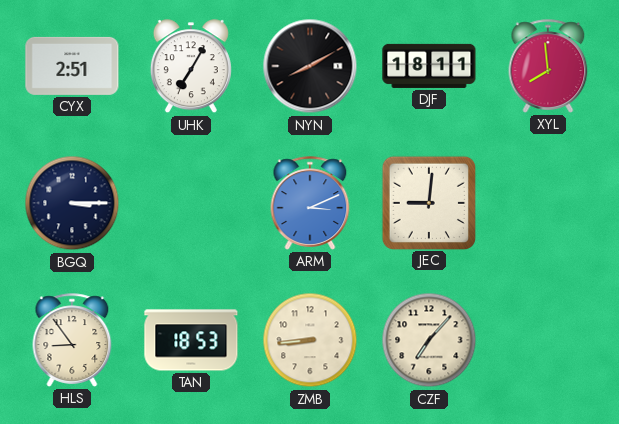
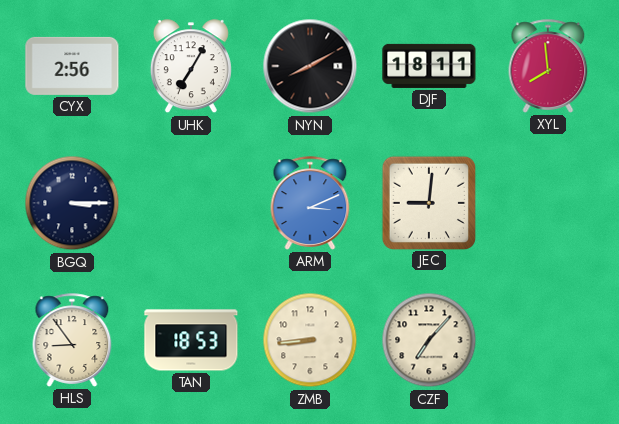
CYX: 2:51 -> 2:56
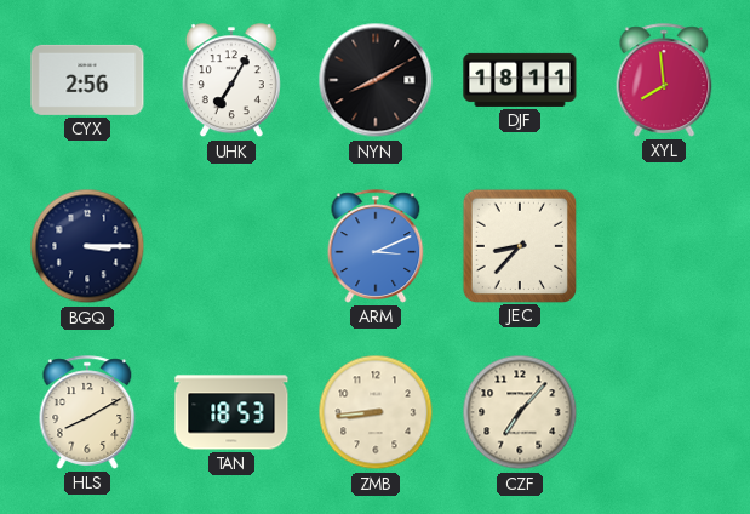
JEC: 9:01 -> 8:37
HLS: 8:54 -> 8:10
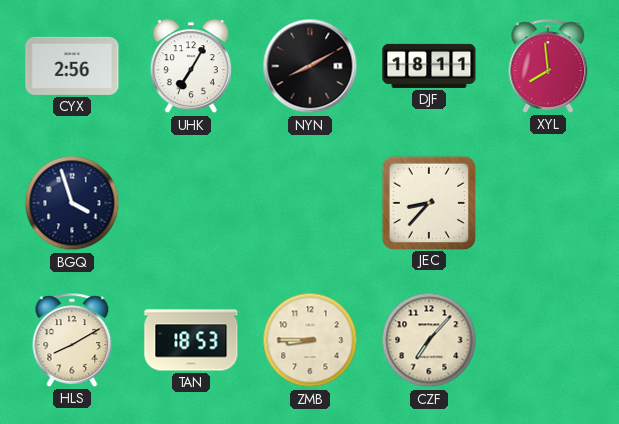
BGQ: 3:15 -> 3:57
ARM: 3:11 -> none
ZMB: 8:44 -> 8:45
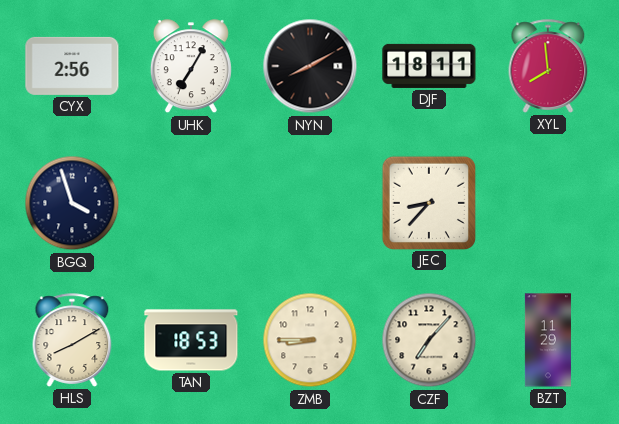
BZT: none -> 11:29
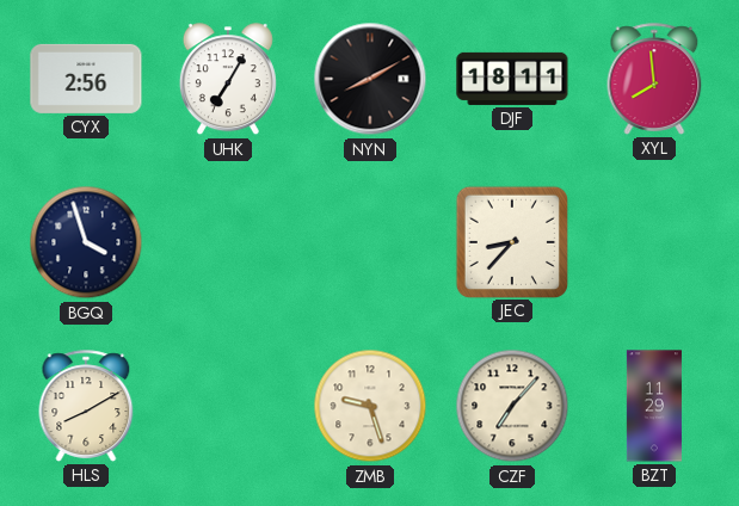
TAN: 18:53 -> none
ZMB: 8:45 -> 9:27
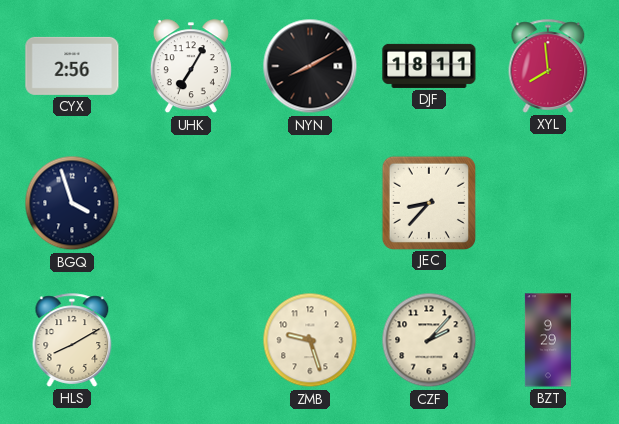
CZF: 7:07 -> 2:07
BZT: 11:29 -> 9:29
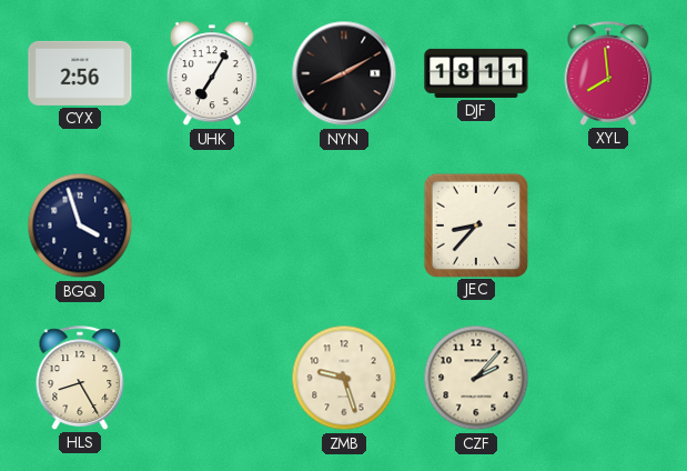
HLS: 8:10 -> 8:25
BZT: 9:29 -> none
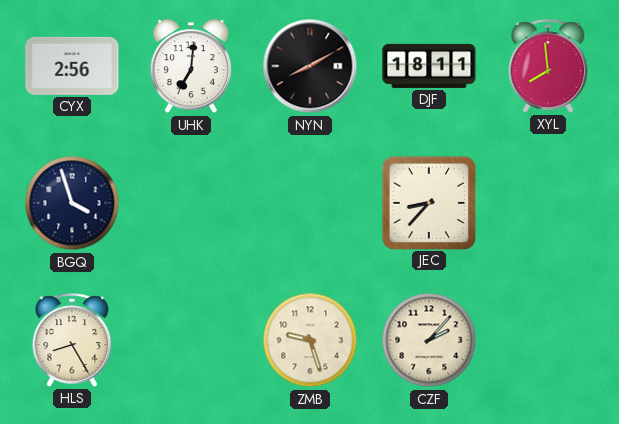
UHK: 7:05 -> 7:01
